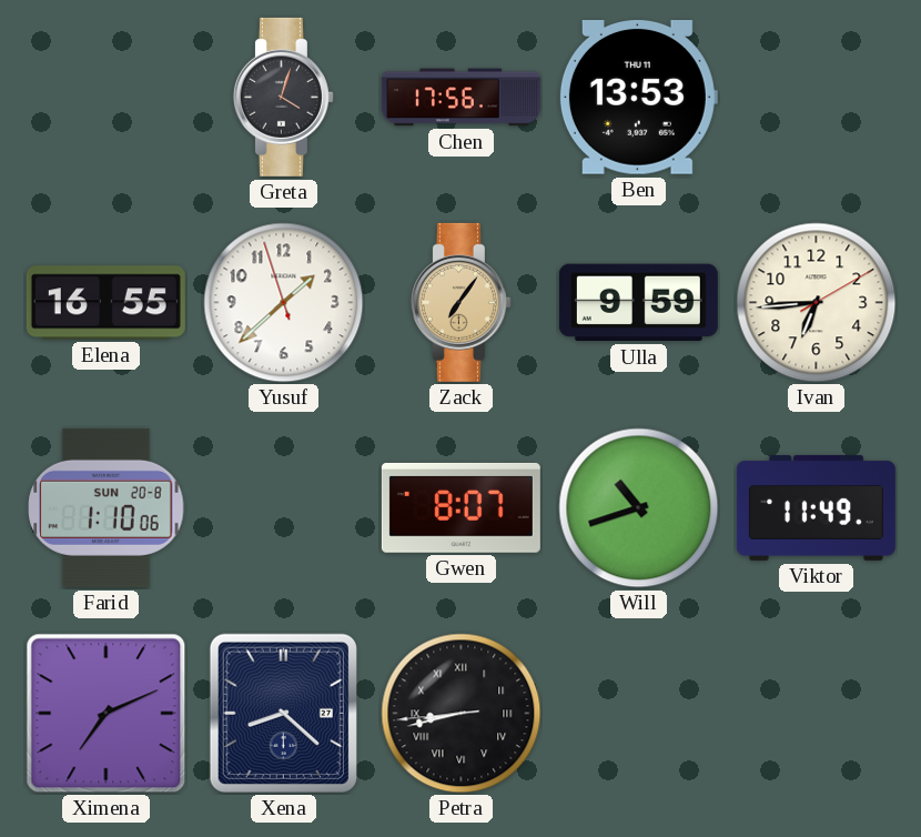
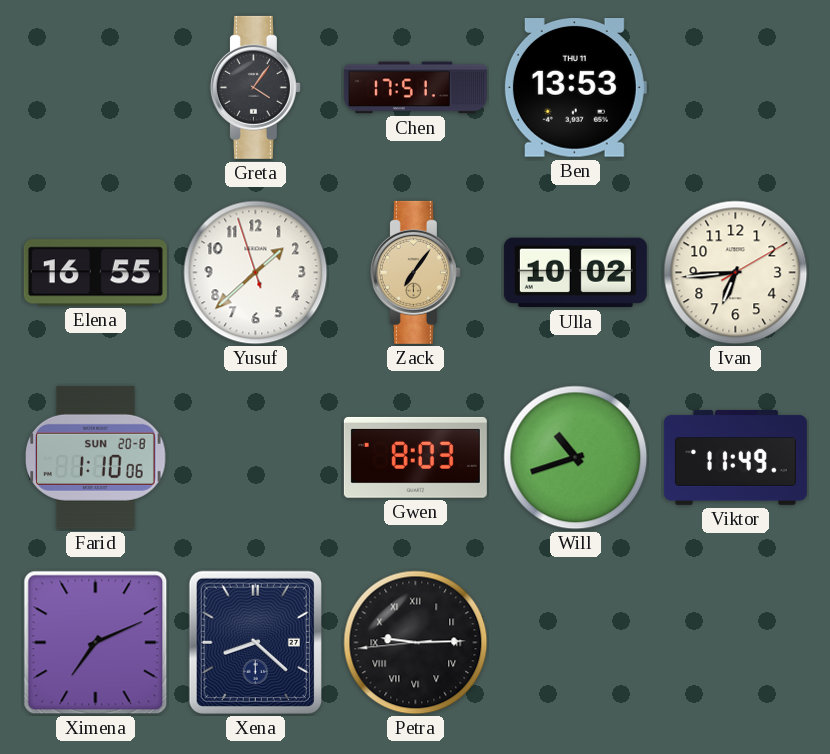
Greta: 4:03 -> 4:06
Chen: 17:56 -> 17:51
Ulla: 9:59 -> 10:02
Gwen: 8:07 -> 8:03
Petra: 8:42 -> 9:14
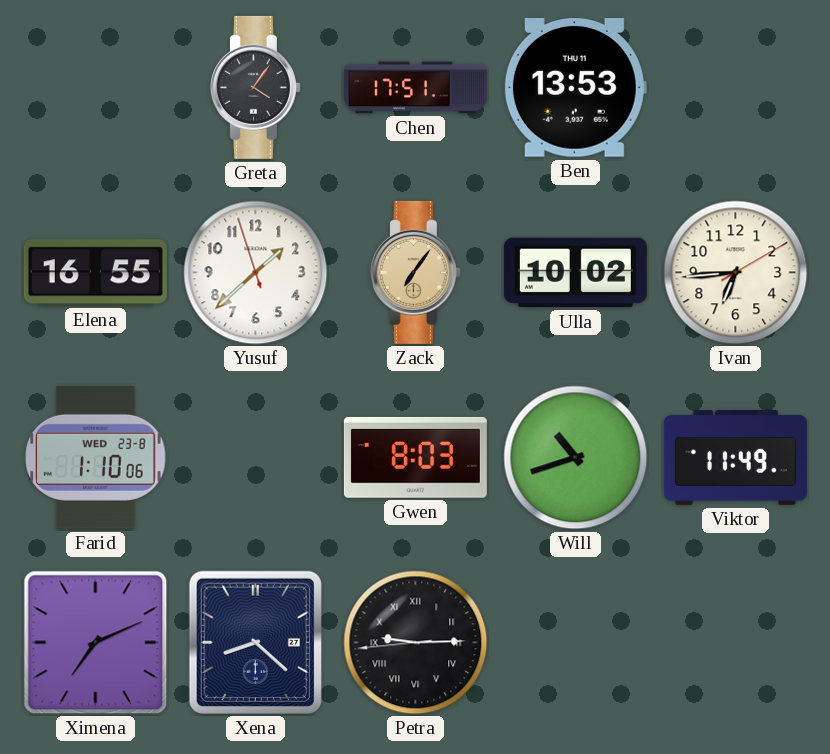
Farid date: SUN 20-8 -> WED 23-8
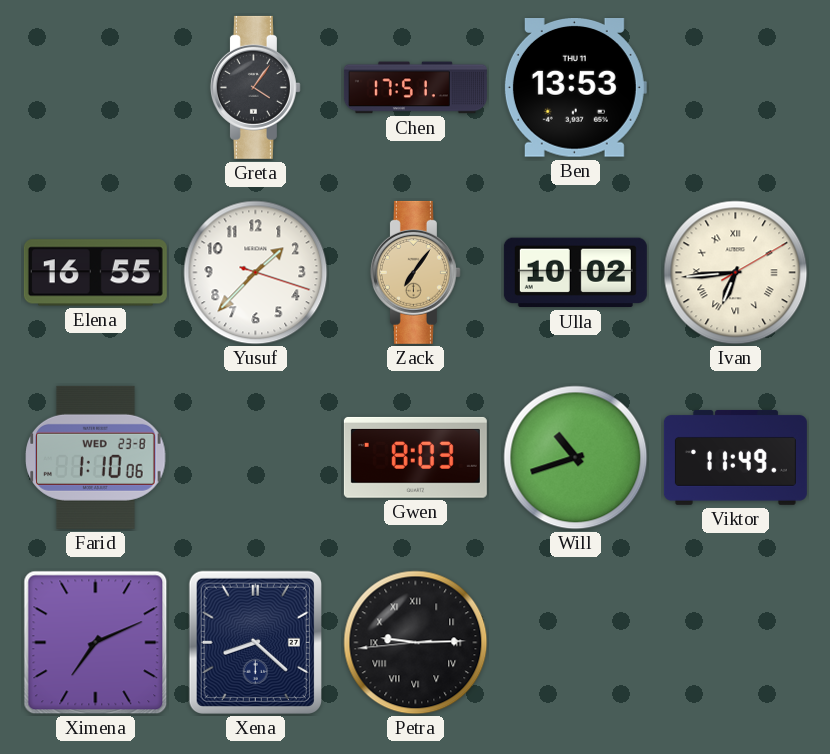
Yusuf: 1:37:57 -> 1:37:18
Ivan numerals: Arabic -> Roman
